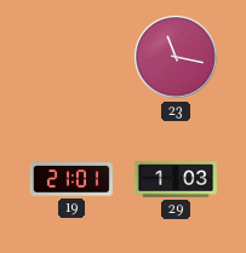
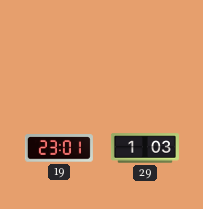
23: 11:17 -> none
19: 21:01 -> 23:01
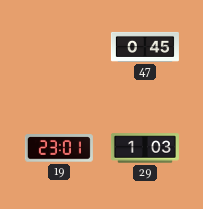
47: none -> 0:45
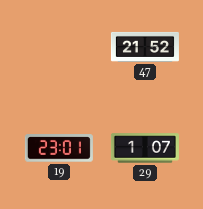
47: 0:45 -> 21:52
29: 1:03 -> 1:07
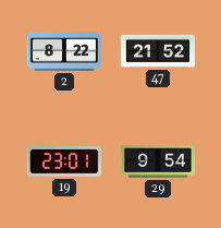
2: none -> 8:22
29: 1:07 -> 9:54
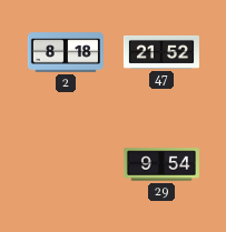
2: 8:22 -> 8:18
19: 23:01 -> none
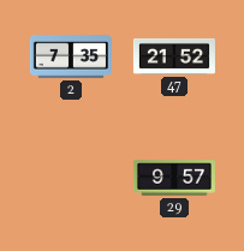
2: 8:18 -> 7:35
29: 9:54 -> 9:57
